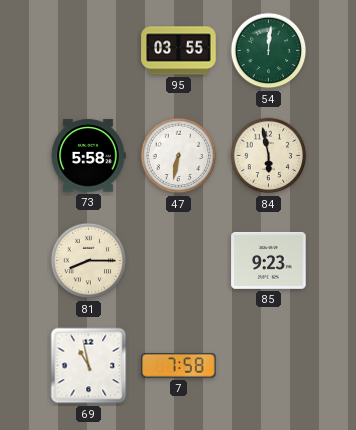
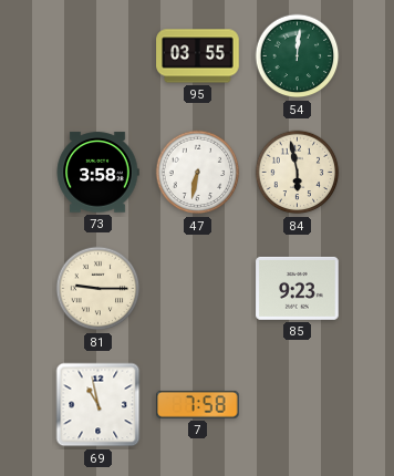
73: 5:58 -> 3:58
81: 8:15 -> 9:15
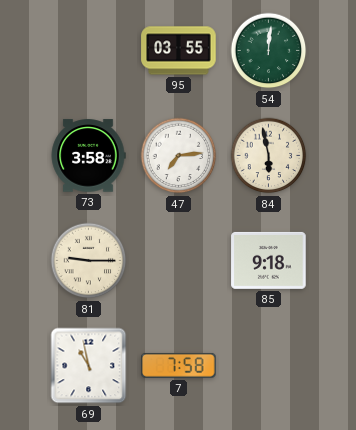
47: 6:32 -> 7:14
85: 9:23 -> 9:18
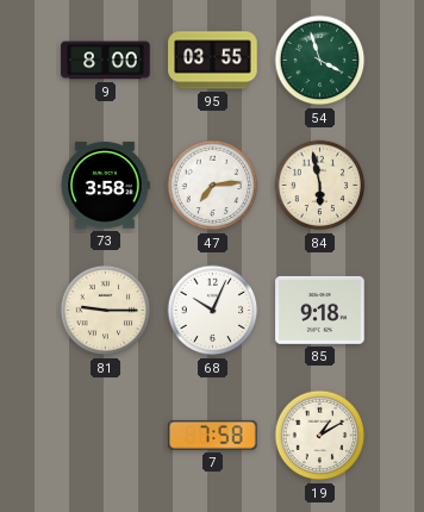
9: none -> 8:00
54: 12:01 -> 3:57
68: none -> 10:04
69: 10:58 -> none
19: none -> 1:10
